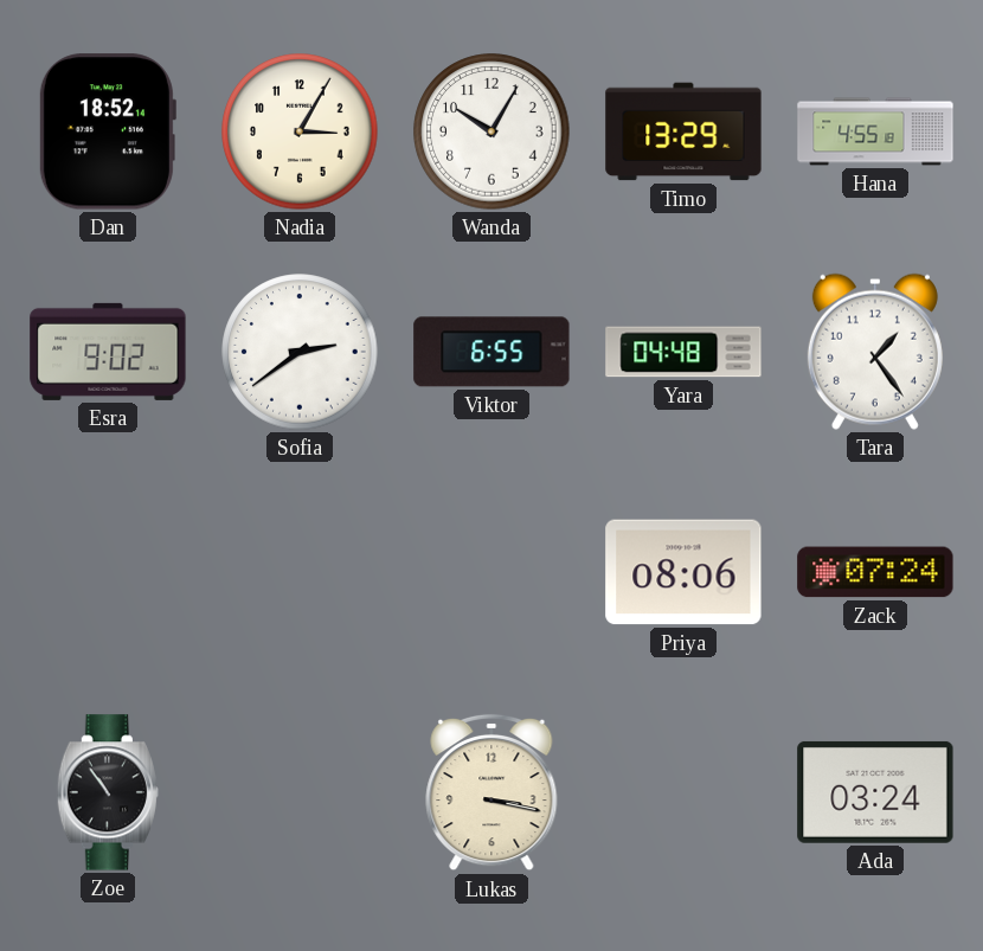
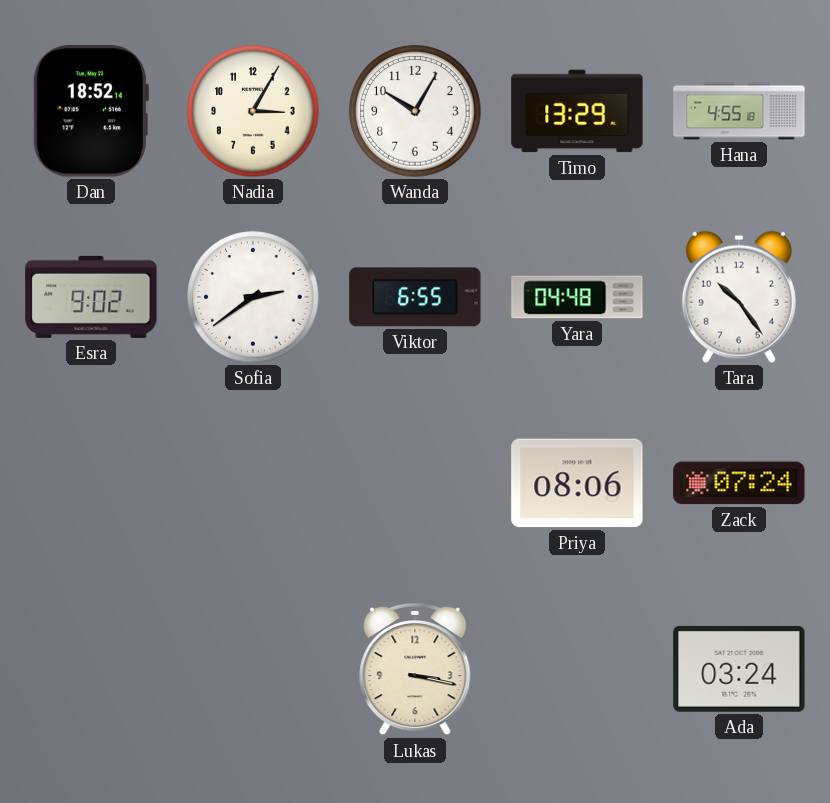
Tara: 1:24 -> 10:24
Zoe: 10:54 -> none
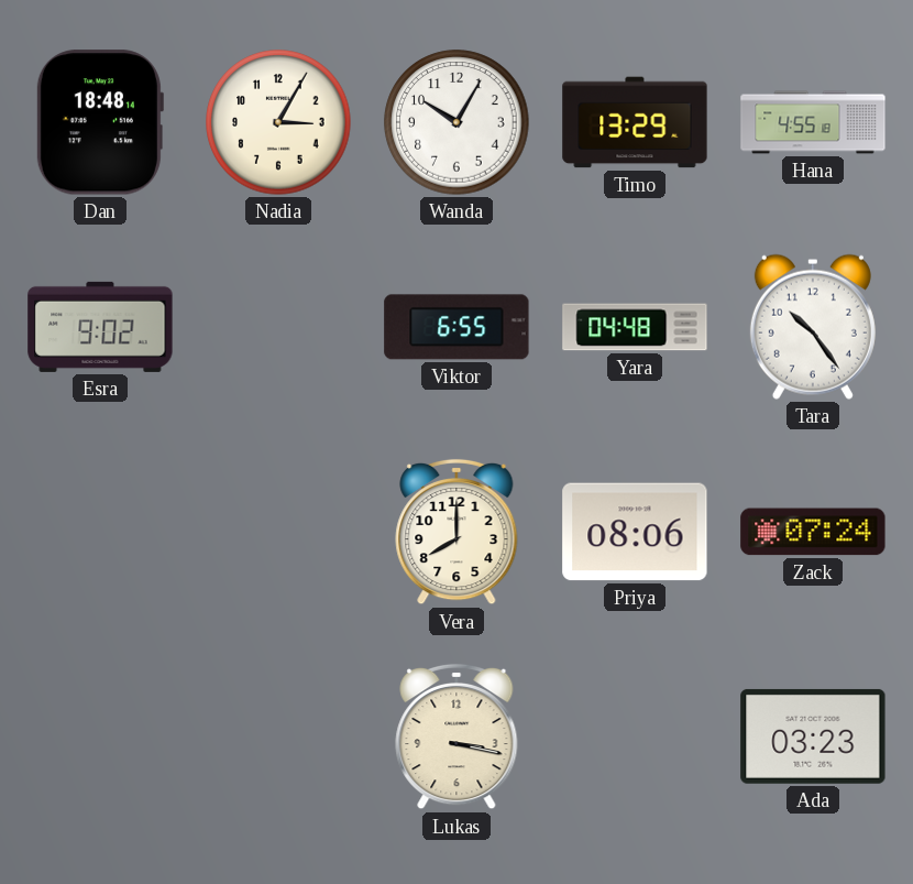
Dan: 18:52 -> 18:48
Sofia: 2:39 -> none
Vera: none -> 8:00
Ada: 03:24 -> 03:23
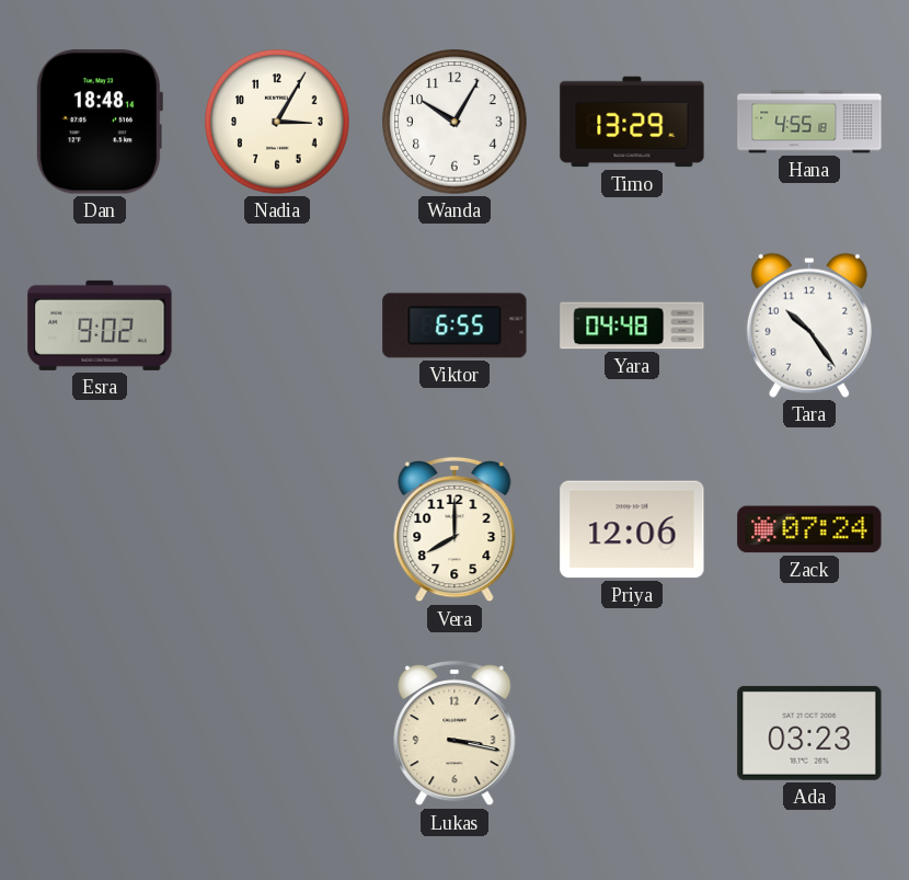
Priya: 08:06 -> 12:06
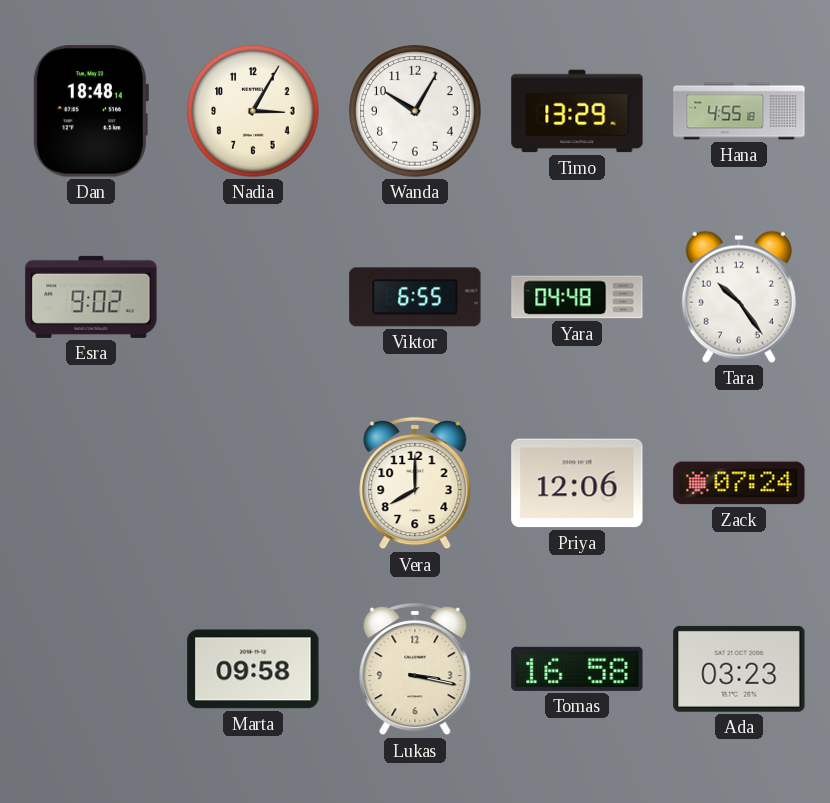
Marta: none -> 09:58
Tomas: none -> 16:58
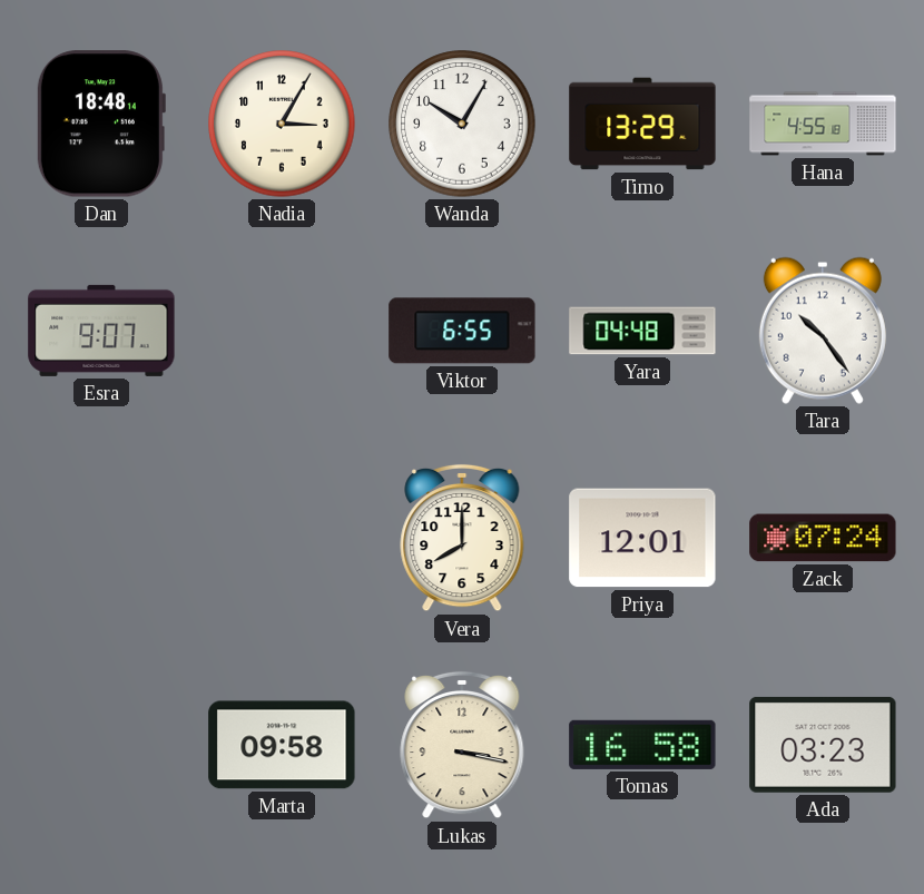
Esra: 9:02 -> 9:07
Priya: 12:06 -> 12:01
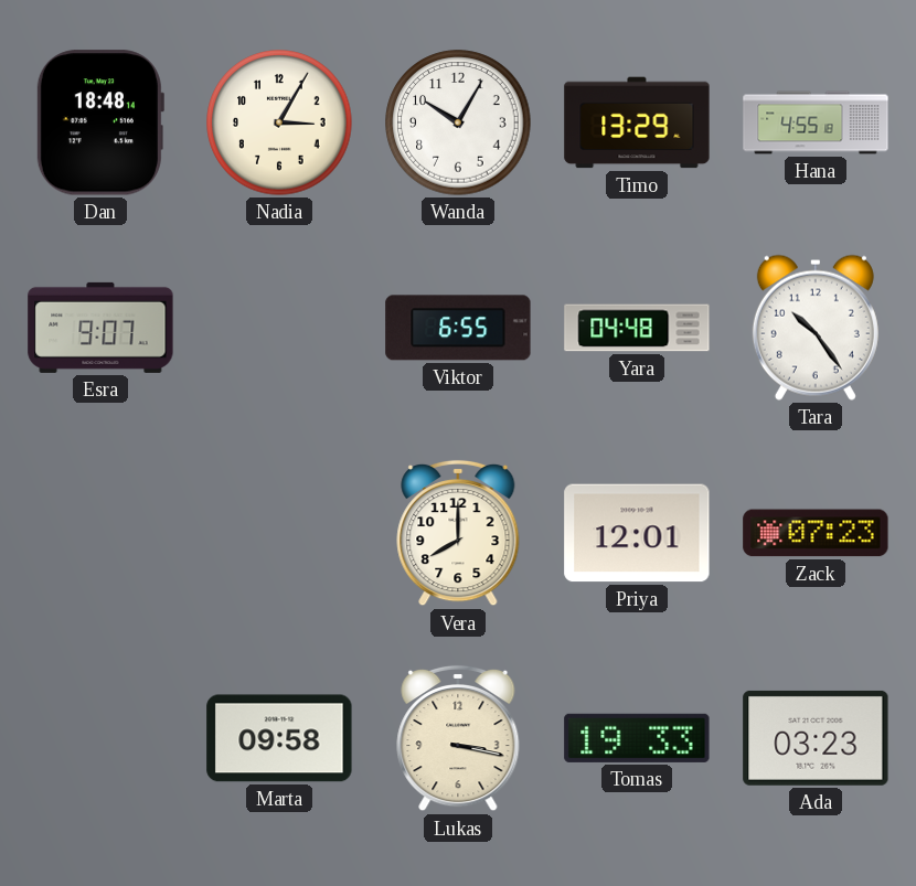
Zack: 07:24 -> 07:23
Tomas: 16:58 -> 19:33
